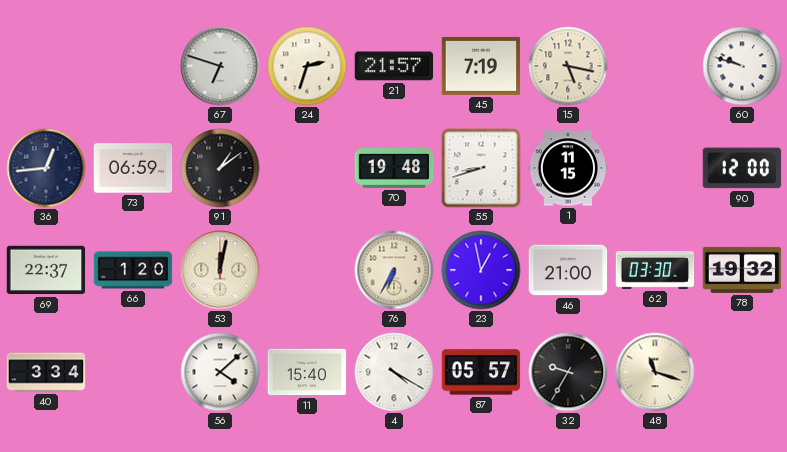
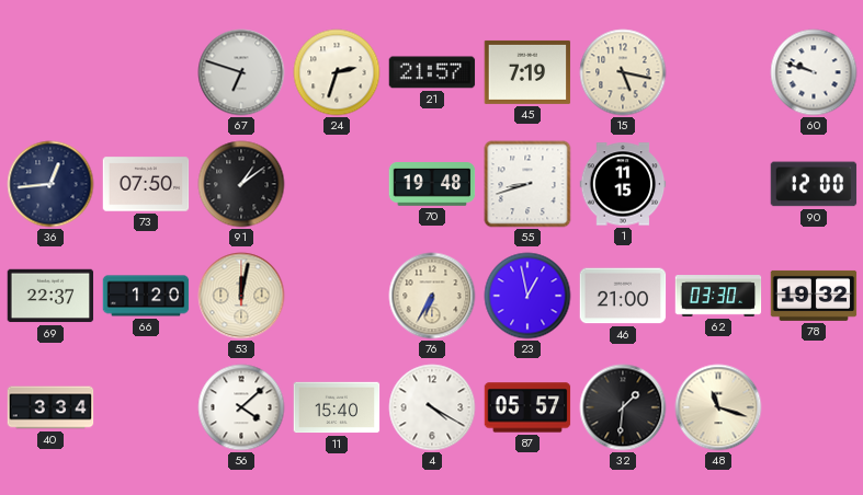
73: 06:59 -> 07:50
32: 9:35 -> 1:31
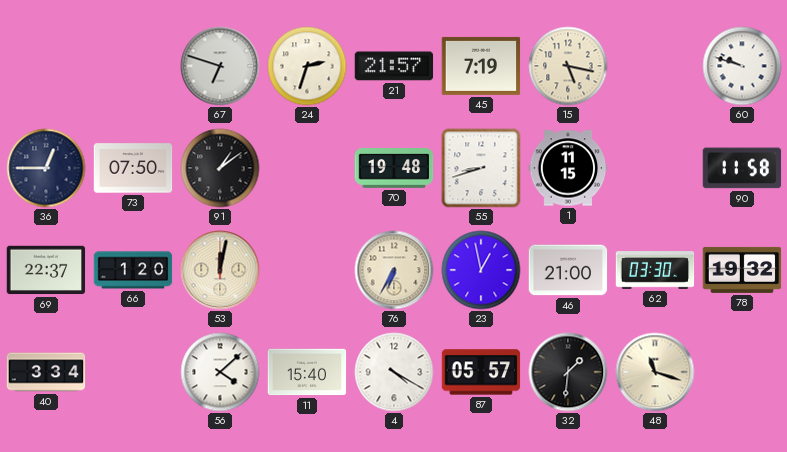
36: 12:44 -> 12:45
90: 12:00 -> 11:58
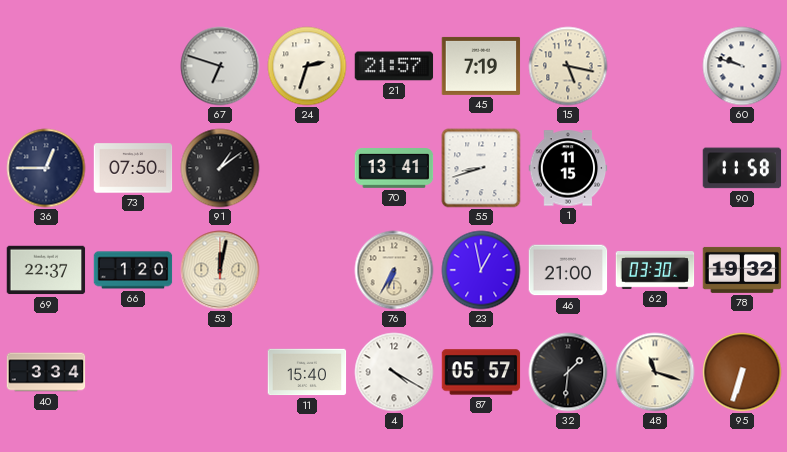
70: 19:48 -> 13:41
56: 4:08 -> none
95: none -> 6:33
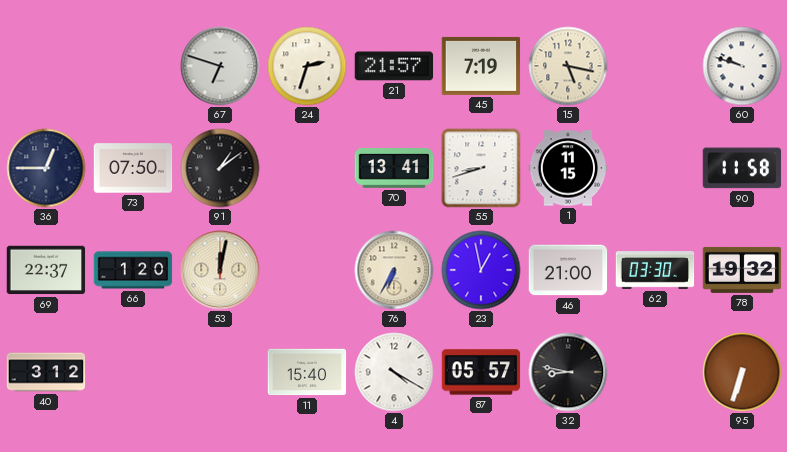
40: 3:34 -> 3:12
32: 1:31 -> 8:47
48: 11:18 -> none
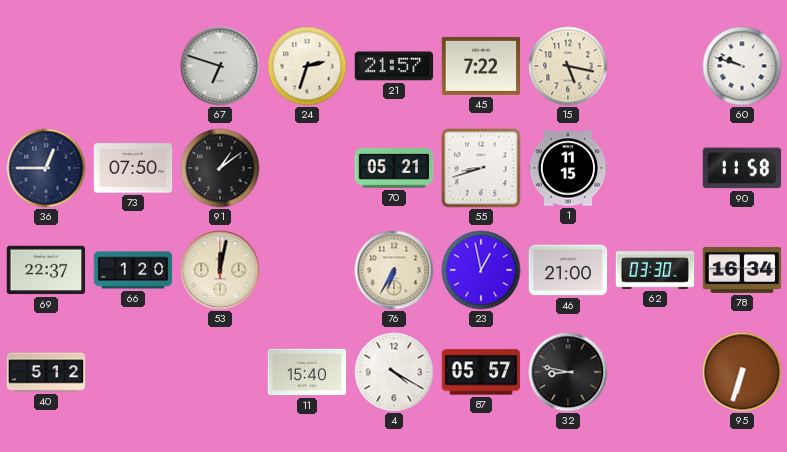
45: 7:19 -> 7:22
70: 13:41 -> 05:21
78: 19:32 -> 16:34
40: 3:12 -> 5:12
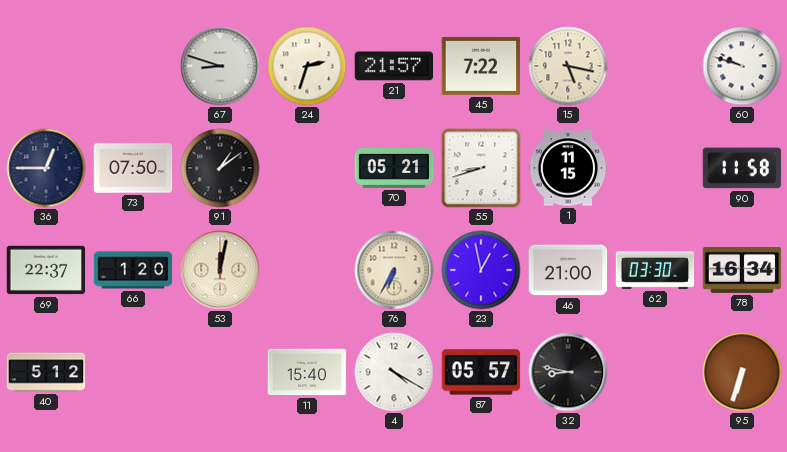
67: 6:48 -> 8:48
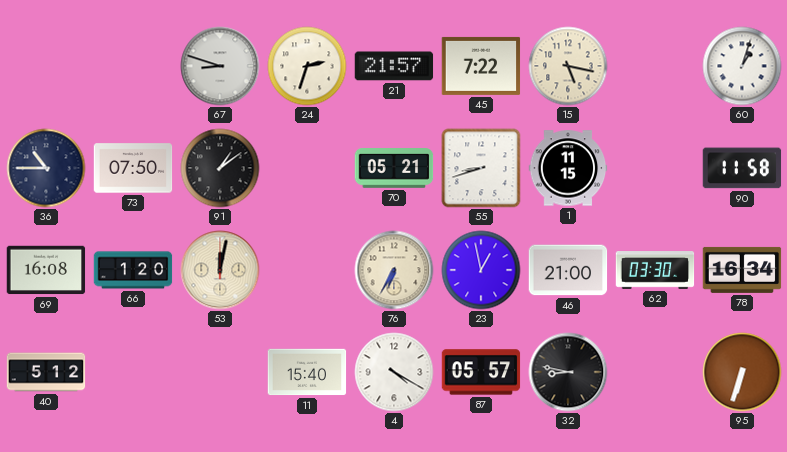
60: 9:48 -> 1:03
36: 12:45 -> 10:45
69: 22:37 -> 16:08
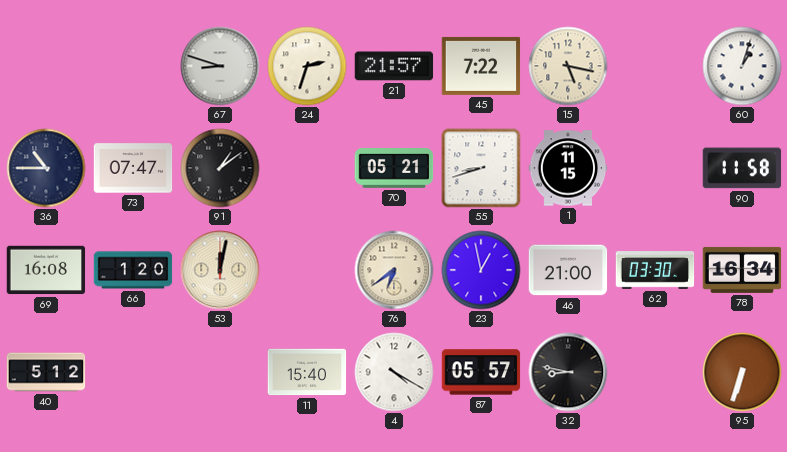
73: 07:50 -> 07:47
76: 6:35 -> 6:39
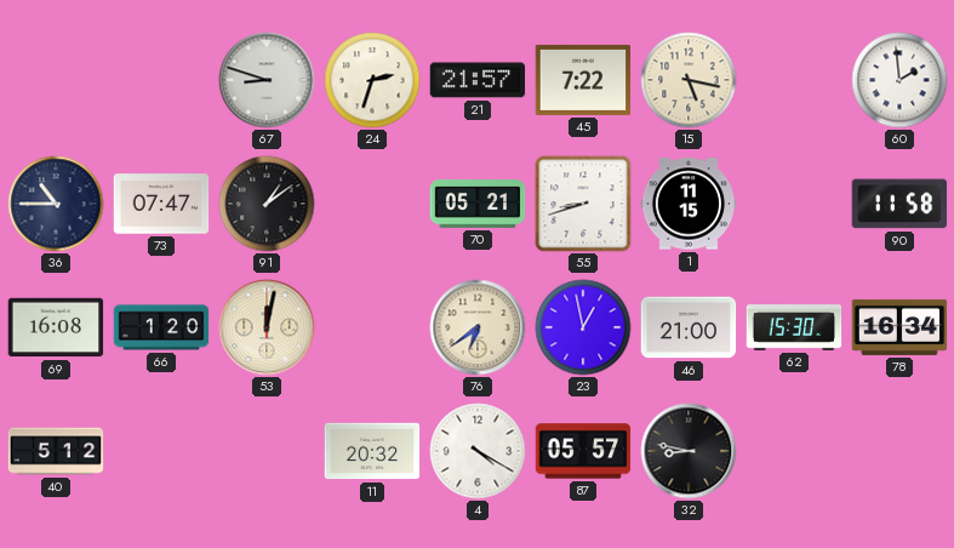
60: 1:03 -> 1:59
62: 03:30 -> 15:30
11: 15:40 -> 20:32
95: 6:33 -> none
